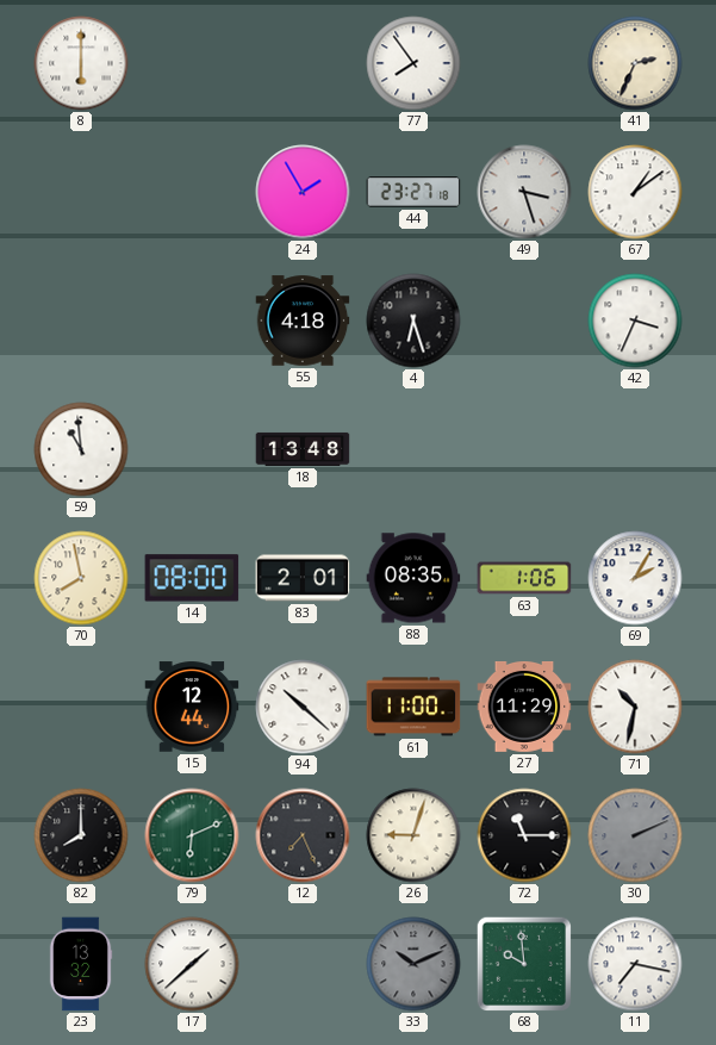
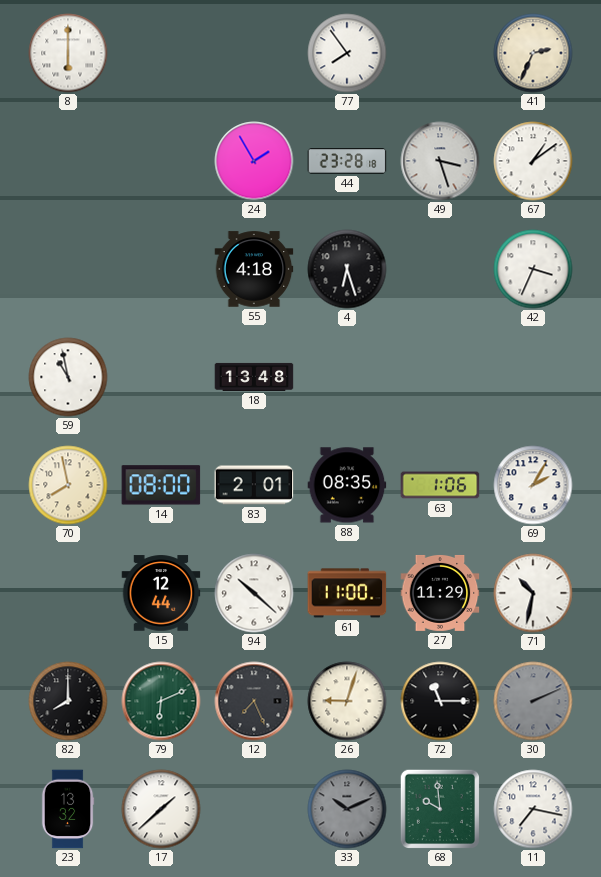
44: 23:27 -> 23:28
59: 10:59 -> 10:58
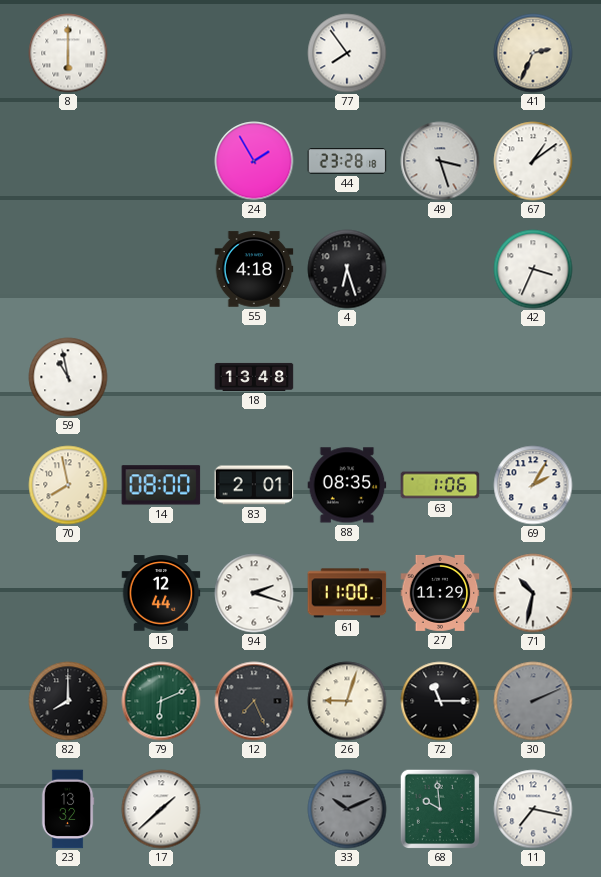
94: 10:22 -> 2:18
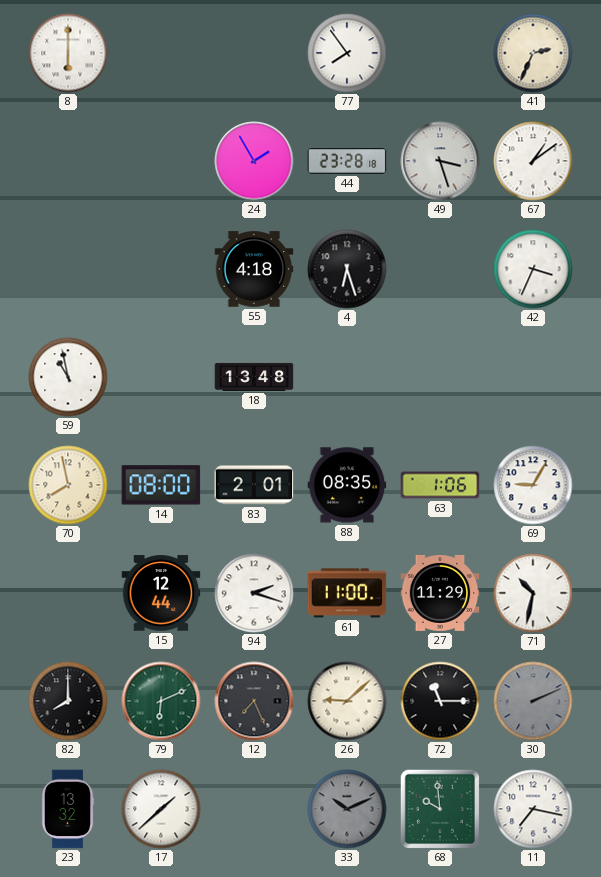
69: 2:05 -> 9:05
26: 9:03 -> 9:08
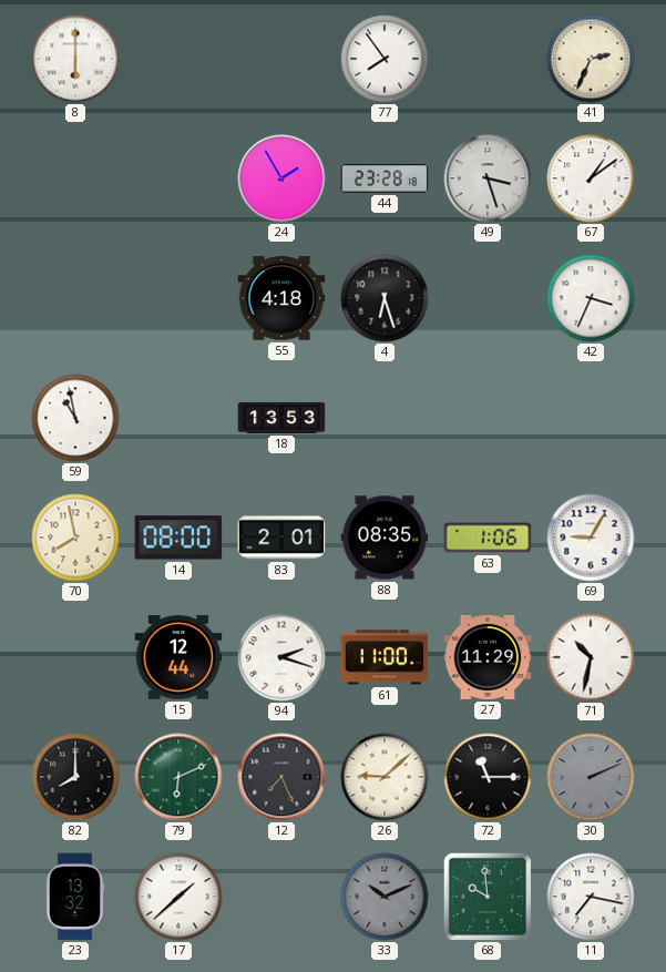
18: 13:48 -> 13:53
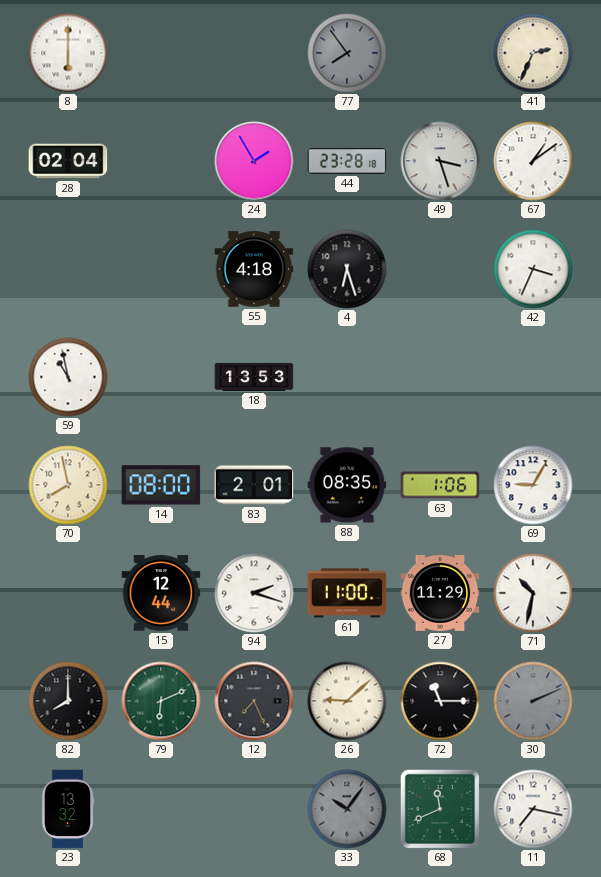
77 dial: white -> grey
28: none -> 02:04
17: 1:38 -> none
33: 10:11 -> 10:06
68: 9:59 -> 11:41
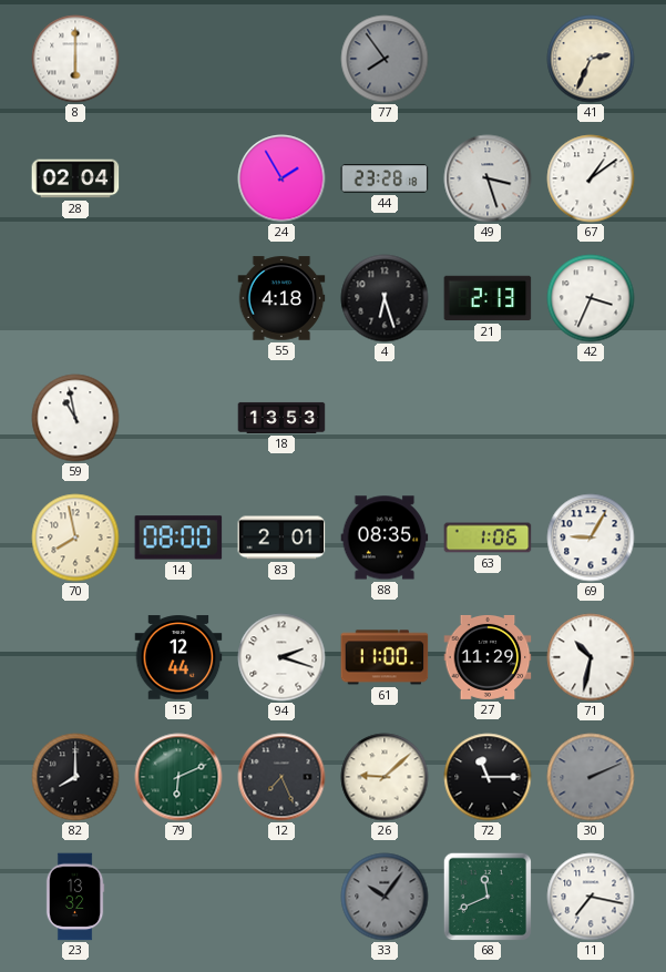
21: none -> 2:13
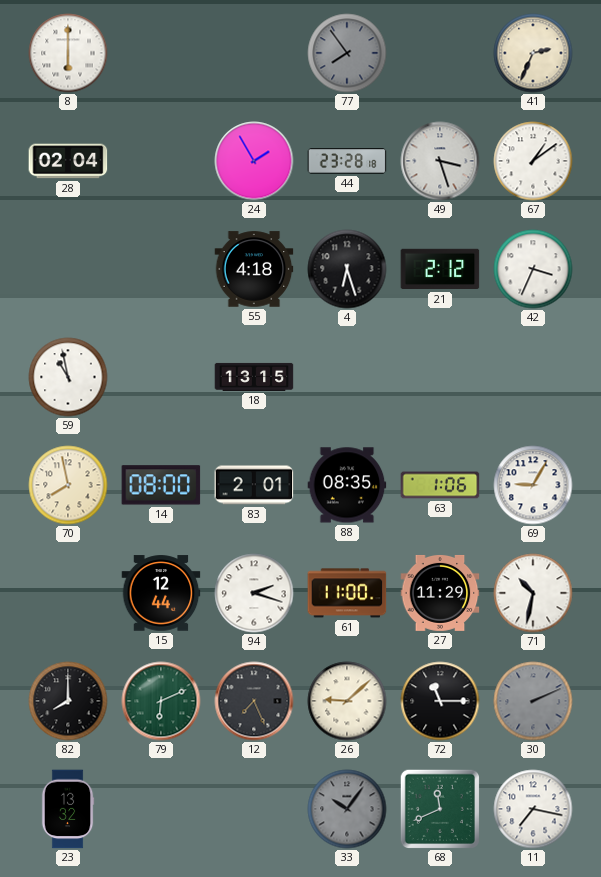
21: 2:13 -> 2:12
18: 13:53 -> 13:15
